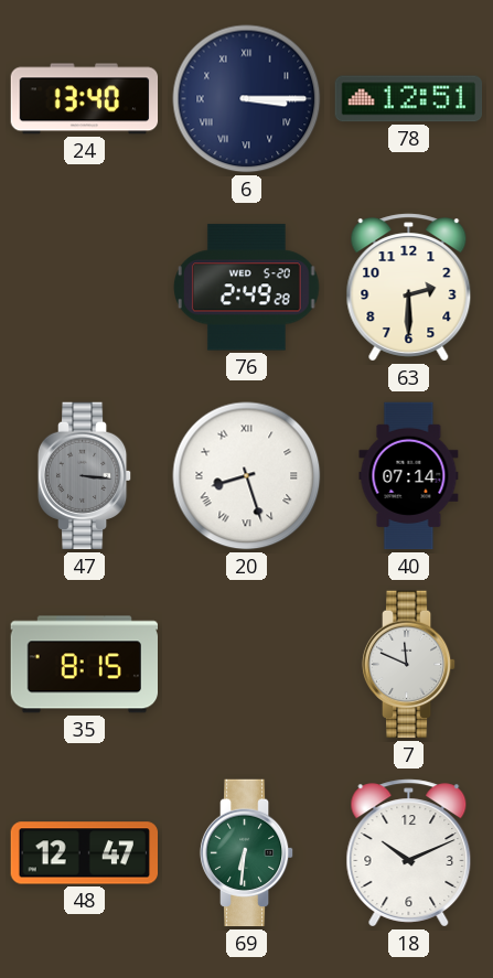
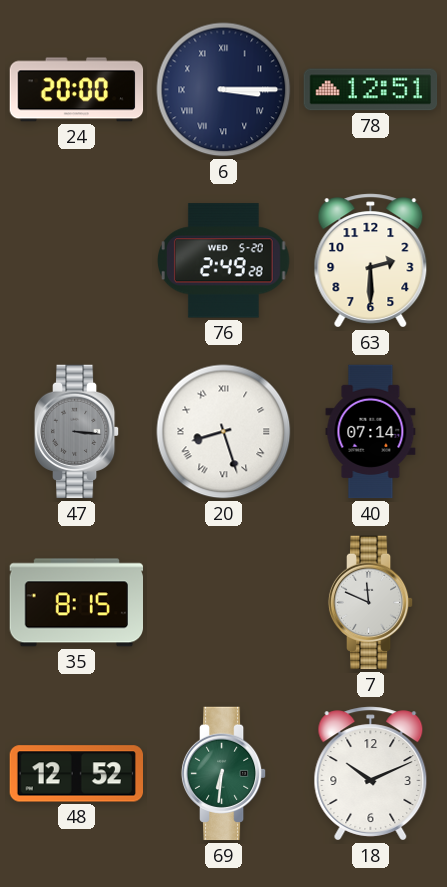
24: 13:40 -> 20:00
48: 12:47 -> 12:52
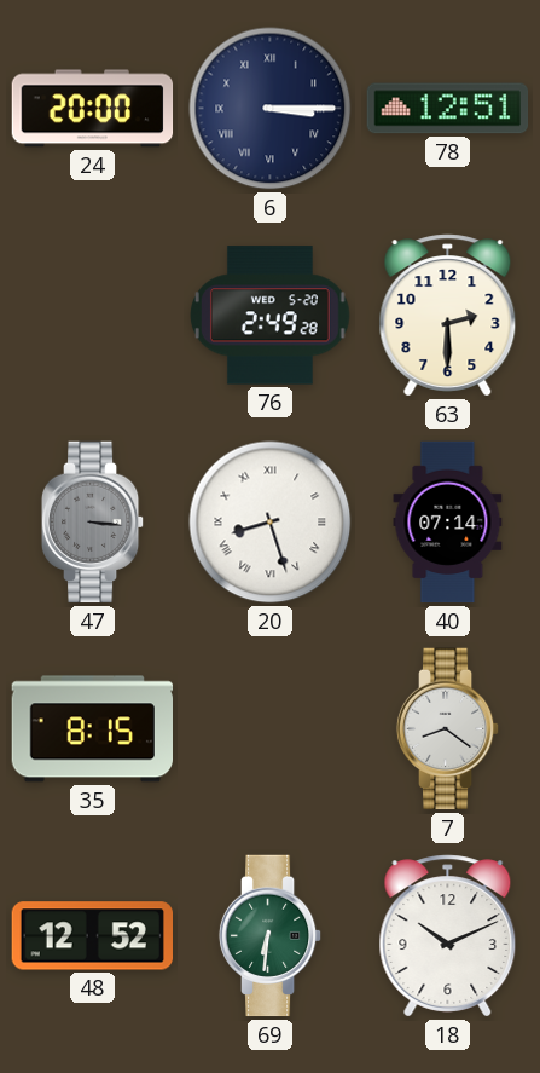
7: 11:49 -> 8:21
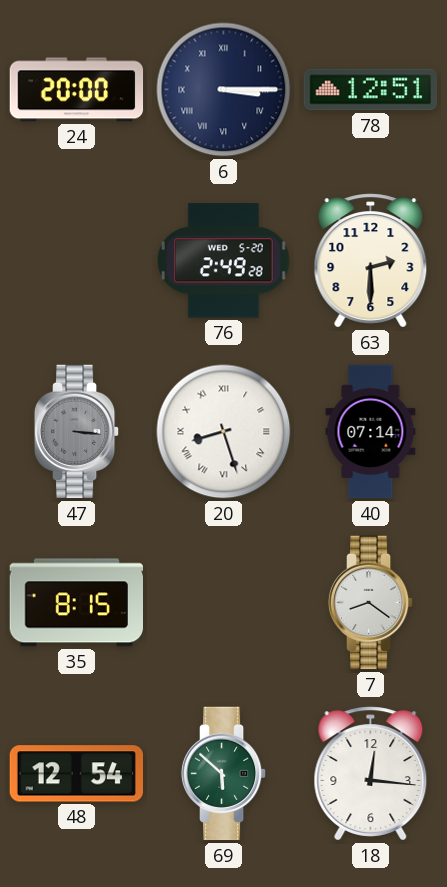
48: 12:52 -> 12:54
69: 6:31 -> 5:52
18: 10:11 -> 12:16
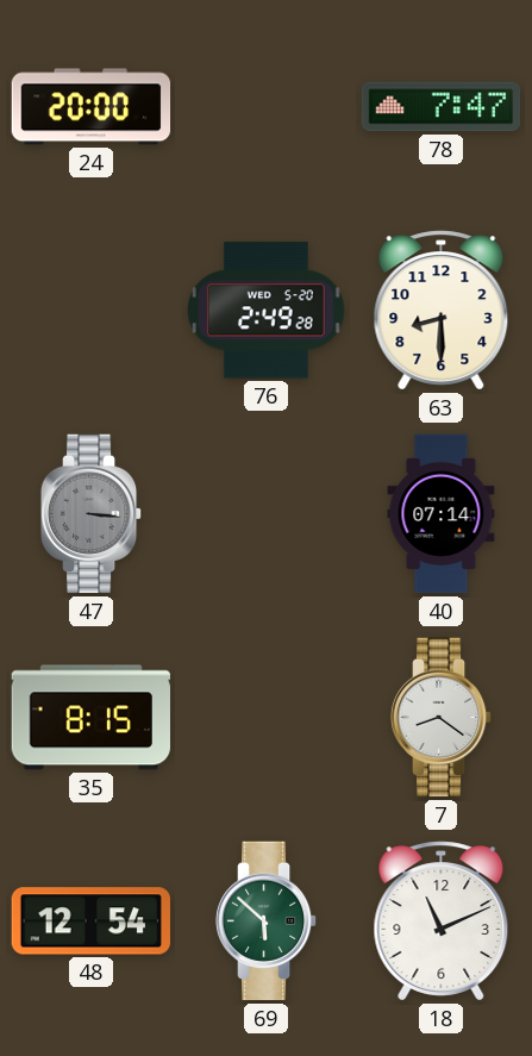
6: 3:15 -> none
78: 12:51 -> 7:47
63: 2:30 -> 8:30
20: 8:27 -> none
18: 12:16 -> 11:11
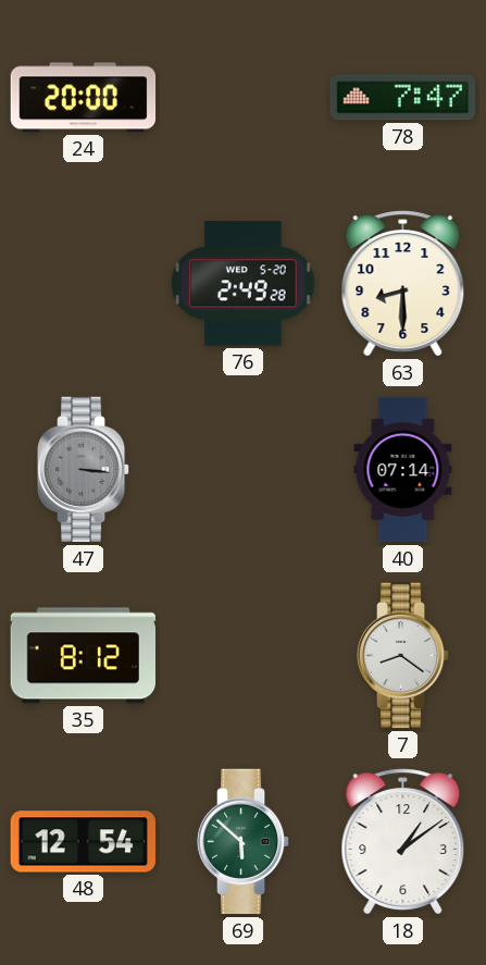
35: 8:15 -> 8:12
18: 11:11 -> 1:09
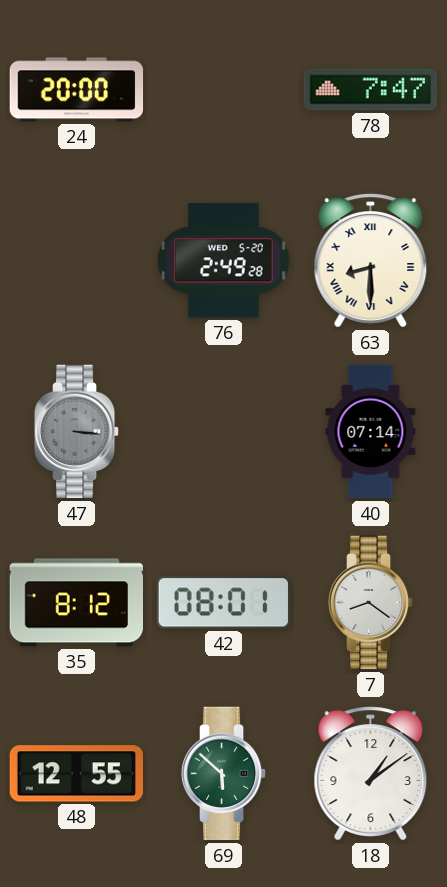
63 numerals: Arabic -> Roman
42: none -> 08:01
48: 12:54 -> 12:55
